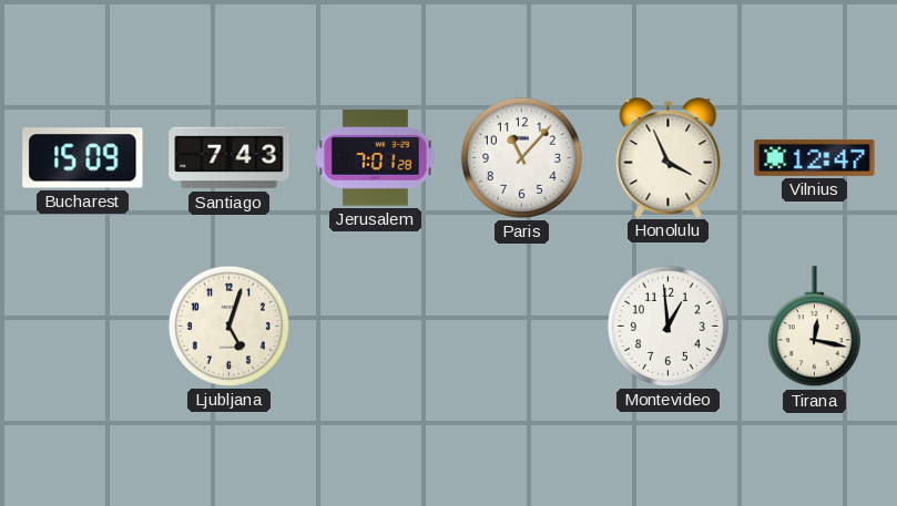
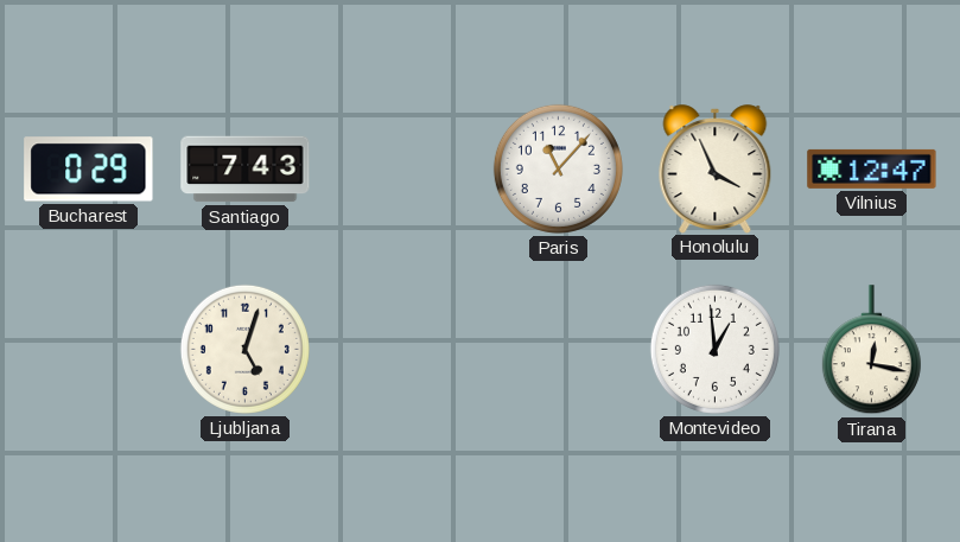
Bucharest: 15:09 -> 0:29
Jerusalem: 7:01 -> none
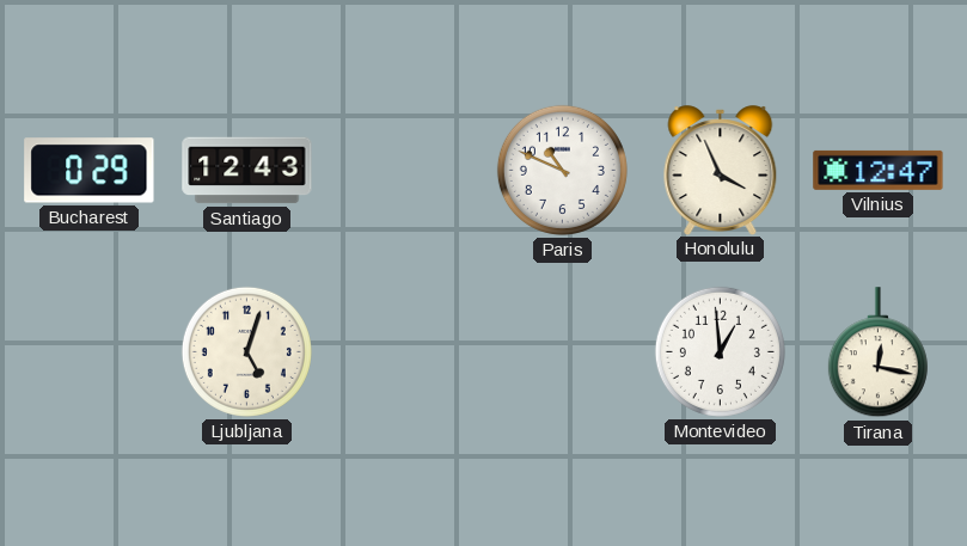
Santiago: 7:43 -> 12:43
Paris: 11:07 -> 10:49
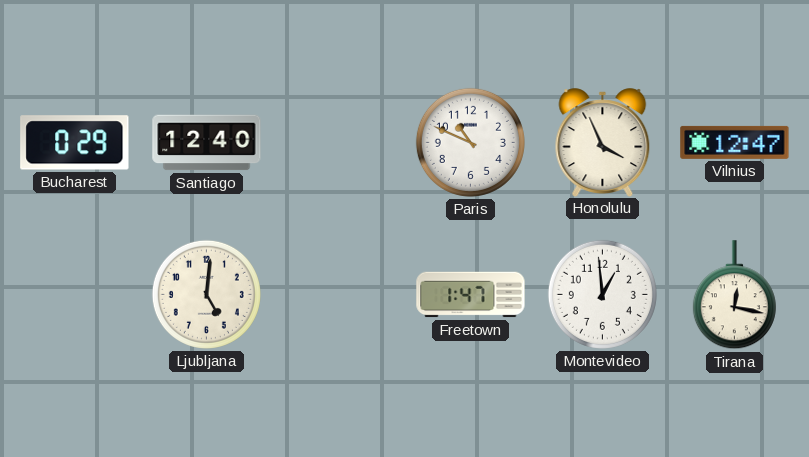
Santiago: 12:43 -> 12:40
Ljubljana: 5:03 -> 5:01
Freetown: none -> 1:47
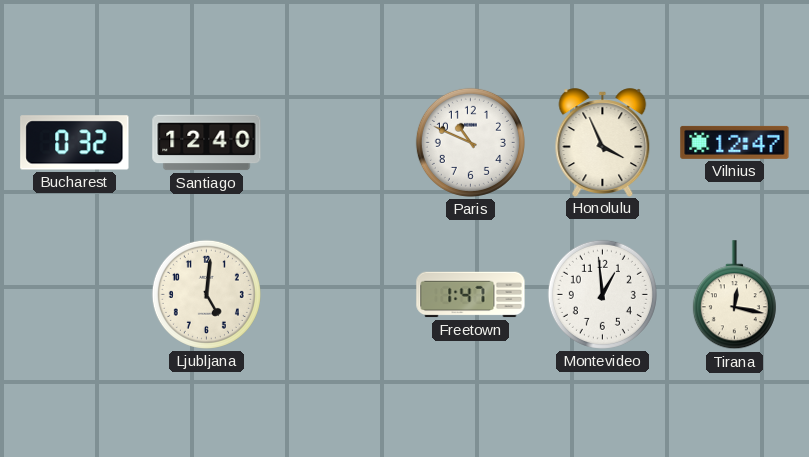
Bucharest: 0:29 -> 0:32
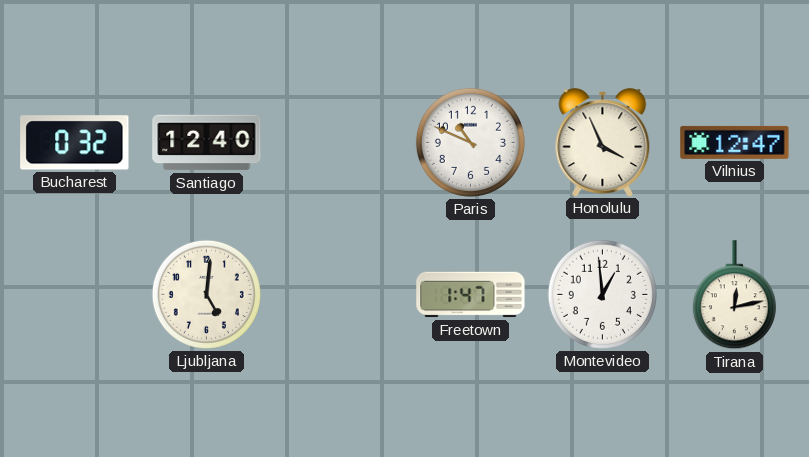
Tirana: 12:17 -> 12:13
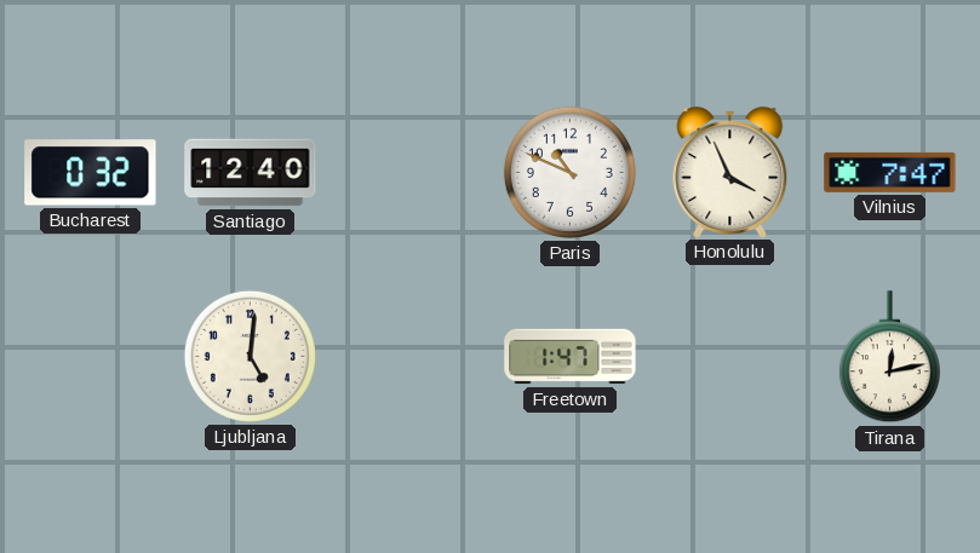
Vilnius: 12:47 -> 7:47
Montevideo: 12:59 -> none
